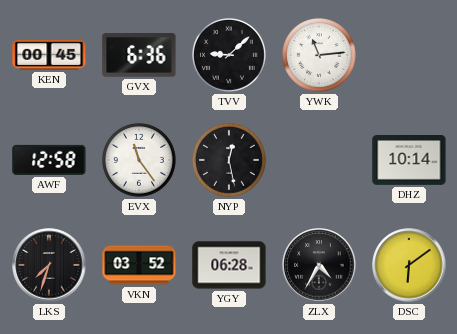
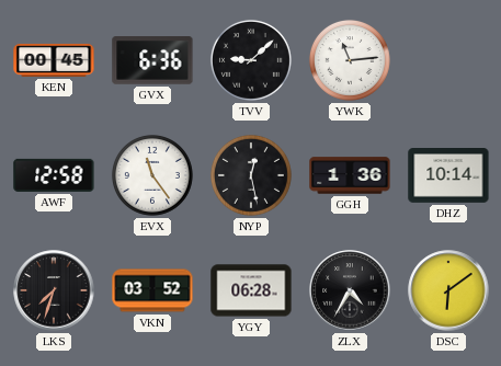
GGH: none -> 1:36
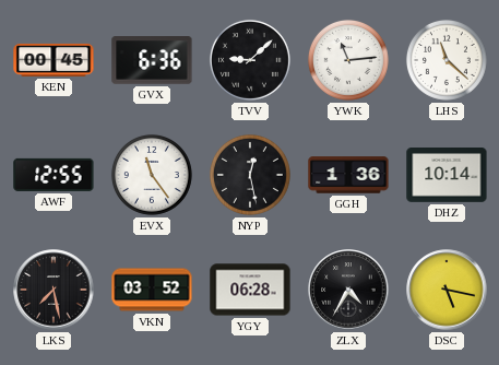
LHS: none -> 11:22
AWF: 12:58 -> 12:55
LKS: 7:33 -> 7:28
DSC: 6:09 -> 5:17
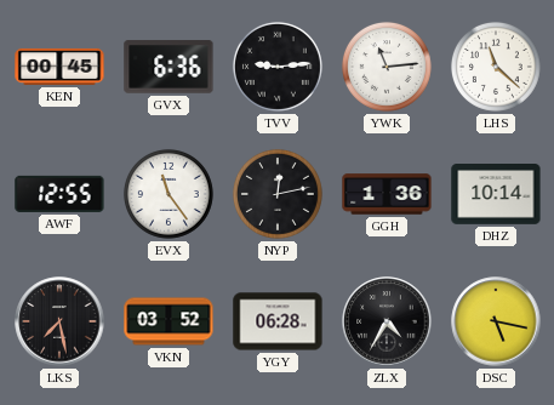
TVV: 9:08 -> 9:14
NYP: 12:28 -> 12:13
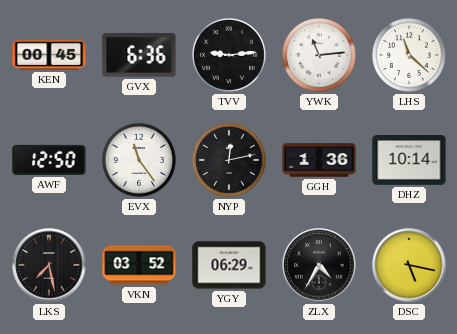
AWF: 12:55 -> 12:50
YGY: 06:28 -> 06:29
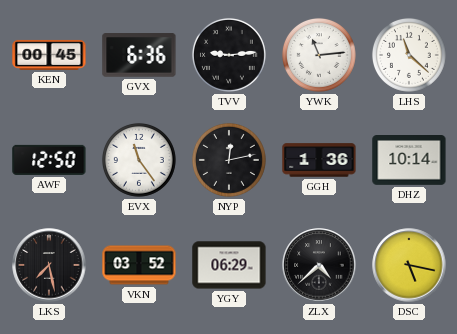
ZLX: 4:35 -> 4:38
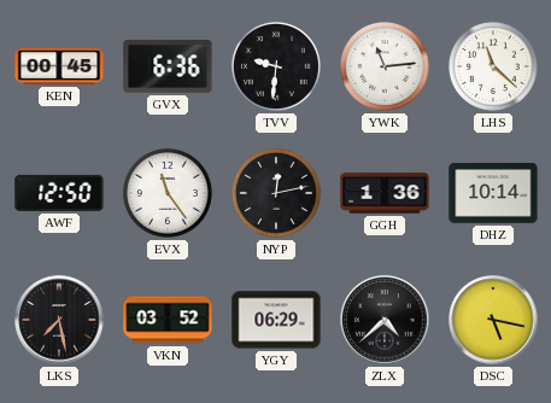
TVV: 9:14 -> 9:31
